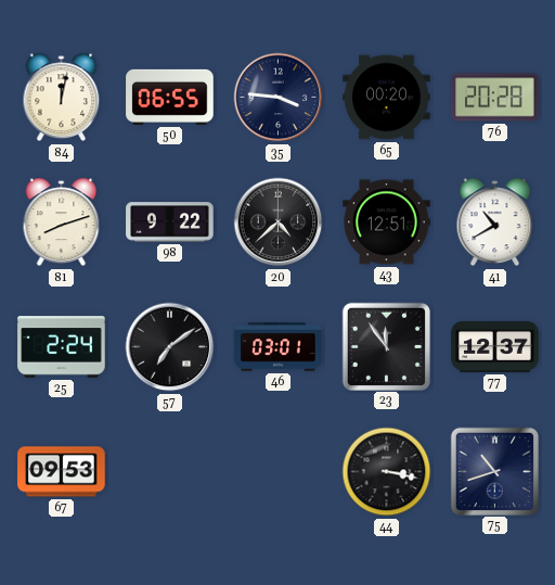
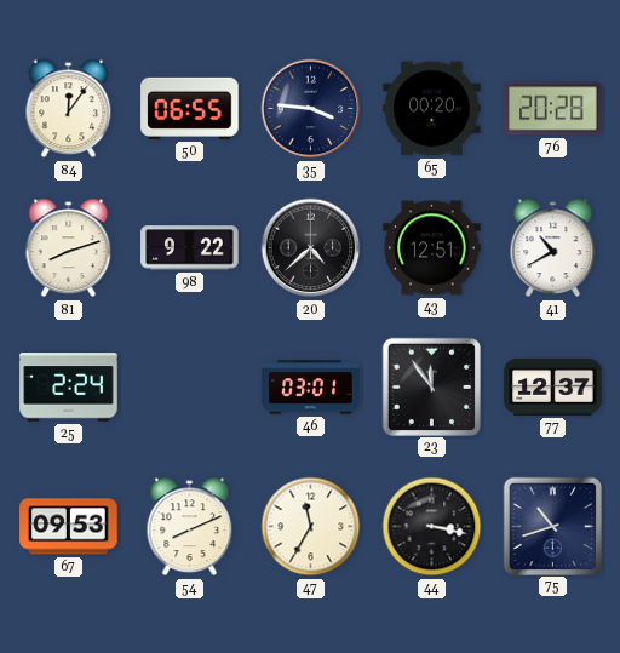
84: 12:02 -> 12:06
57: 7:09 -> none
54: none -> 8:11
47: none -> 11:35
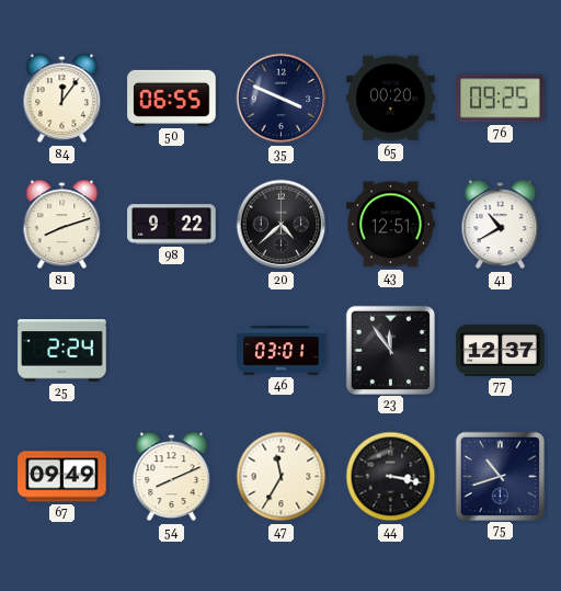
35: 3:46 -> 3:49
76: 20:28 -> 09:25
67: 09:53 -> 09:49
